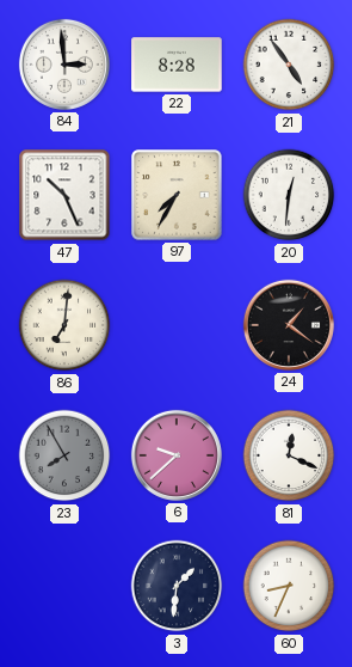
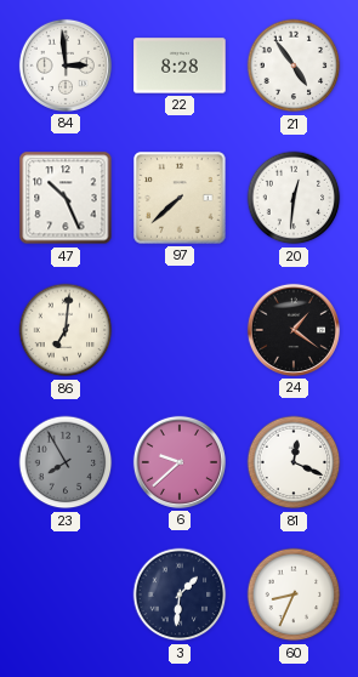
97: 7:35 -> 7:38
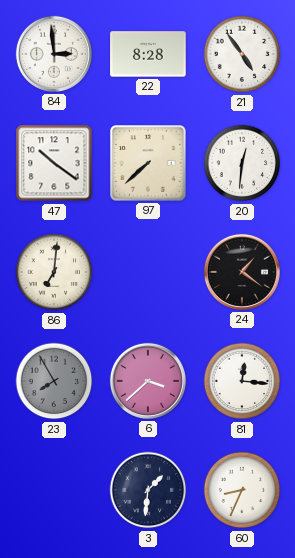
47: 10:26 -> 10:21
6: 9:38 -> 3:38
81: 12:19 -> 12:16
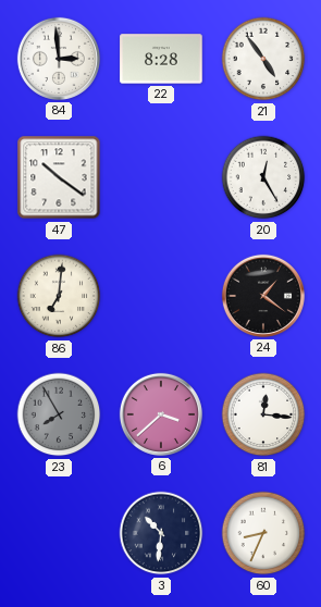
97: 7:38 -> none
20: 12:31 -> 12:25
3: 1:31 -> 10:31
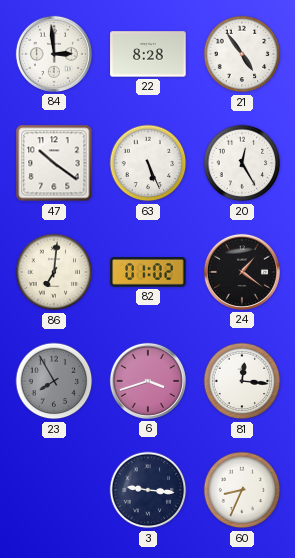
63: none -> 5:26
82: none -> 01:02
6: 3:38 -> 3:42
3: 10:31 -> 9:16
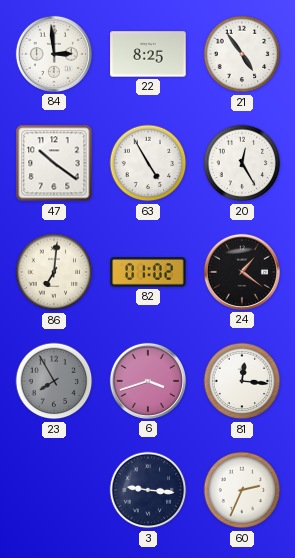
22: 8:28 -> 8:25
63: 5:26 -> 4:55
60: 8:34 -> 2:34
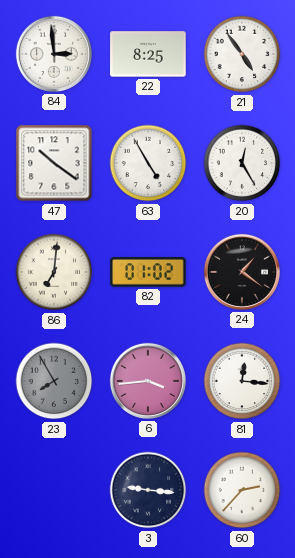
6: 3:42 -> 3:44
60: 2:34 -> 2:37
